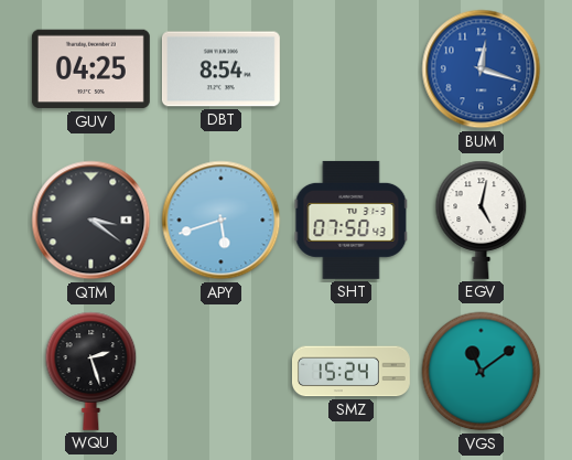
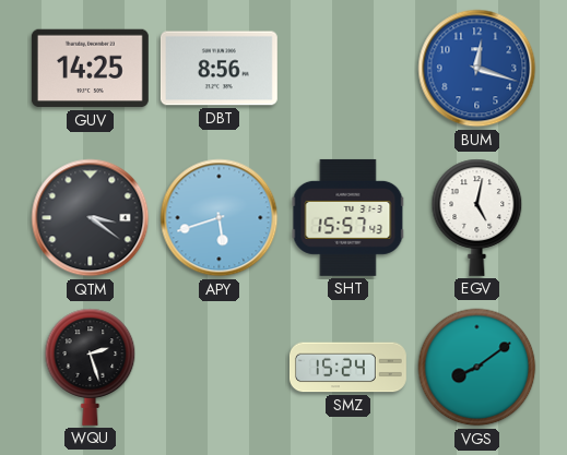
GUV: 04:25 -> 14:25
DBT: 8:54 -> 8:56
SHT: 07:50 -> 15:57
VGS: 11:09 -> 8:09
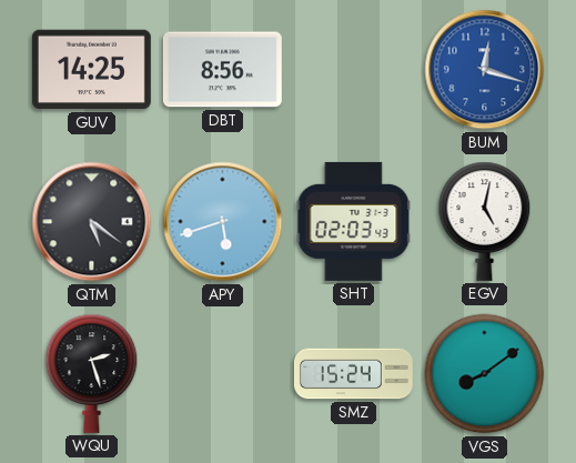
QTM: 3:21 -> 5:21
SHT: 15:57 -> 02:03
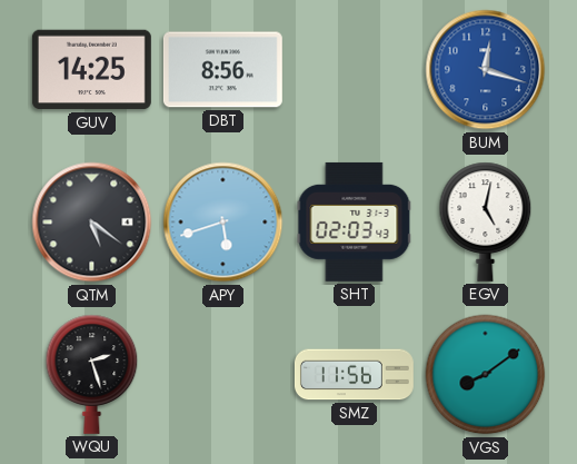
SMZ: 15:24 -> 11:56
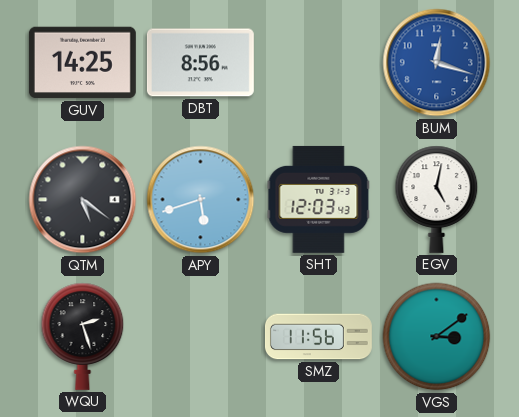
SHT: 02:03 -> 12:03
VGS: 8:09 -> 3:09
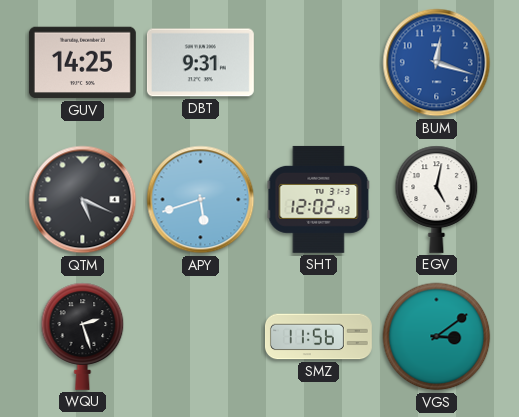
DBT: 8:56 -> 9:31
QTM: 5:21 -> 5:19
SHT: 12:03 -> 12:02
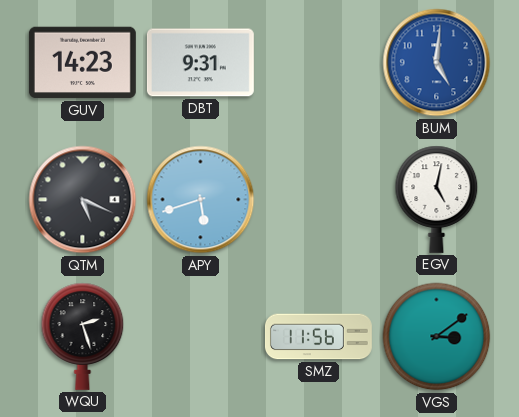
GUV: 14:25 -> 14:23
BUM: 12:18 -> 5:01
SHT: 12:02 -> none
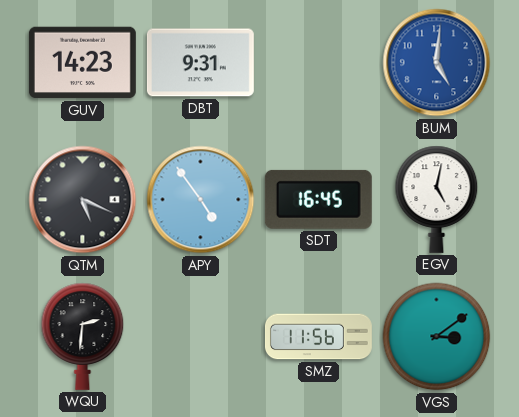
APY: 5:42 -> 4:54
SDT: none -> 16:45
WQU: 2:27 -> 2:31
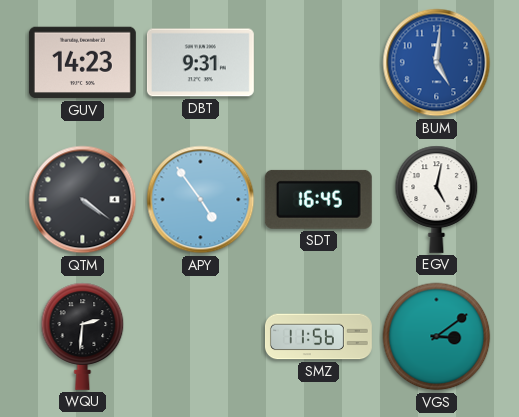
QTM: 5:19 -> 4:21
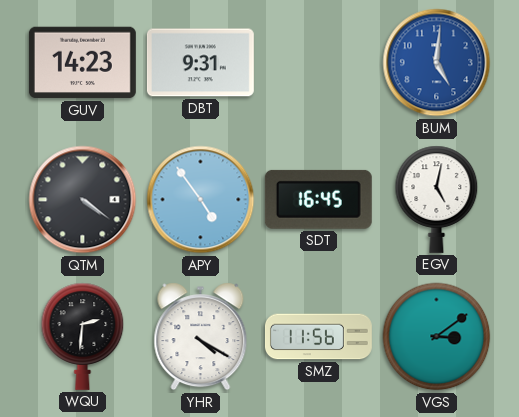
YHR: none -> 4:20
